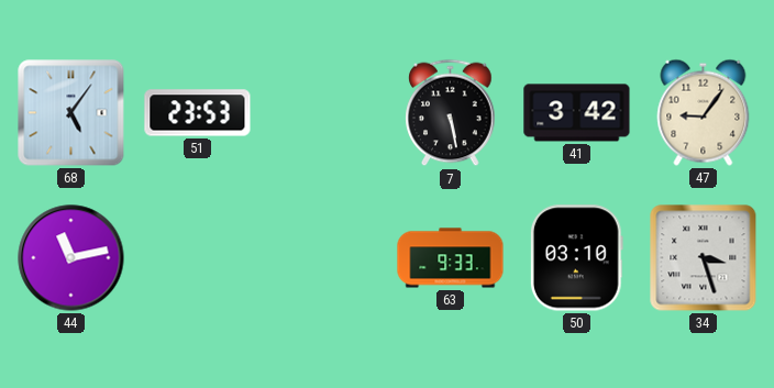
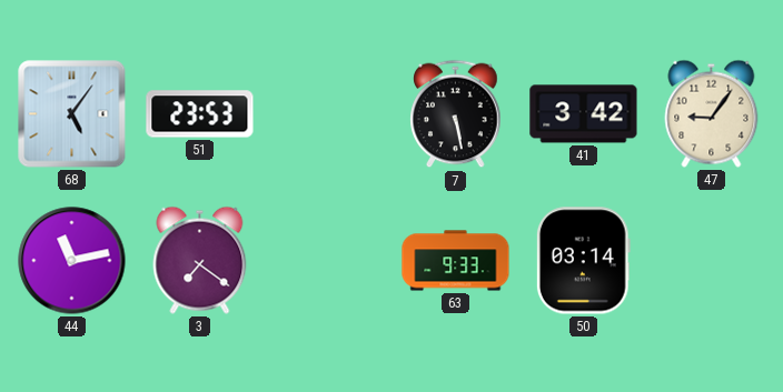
3: none -> 7:21
50: 03:10 -> 03:14
34: 3:27 -> none
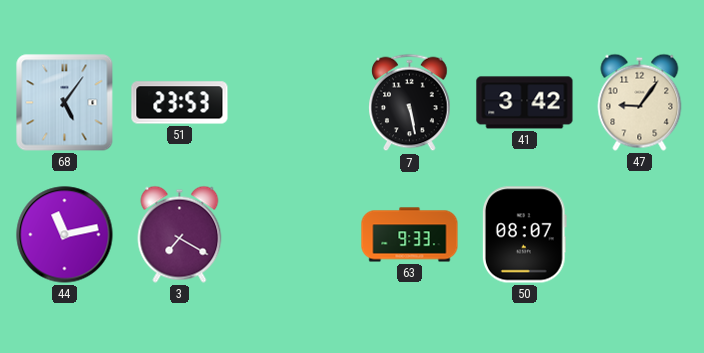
3: 7:21 -> 7:20
50: 03:14 -> 08:07
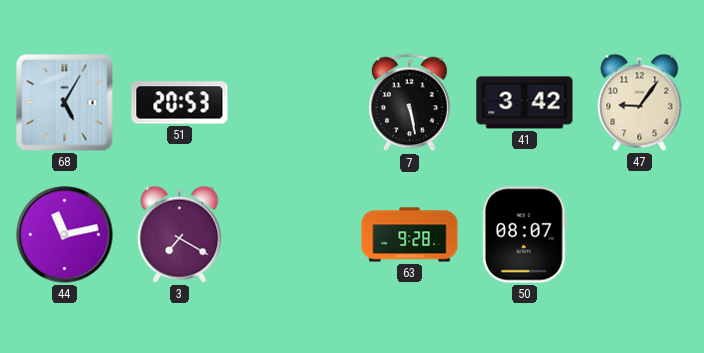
68: 5:06 -> 5:05
51: 23:53 -> 20:53
63: 9:33 -> 9:28
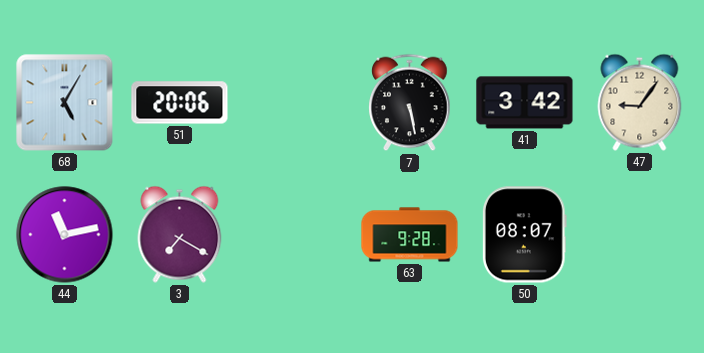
51: 20:53 -> 20:06
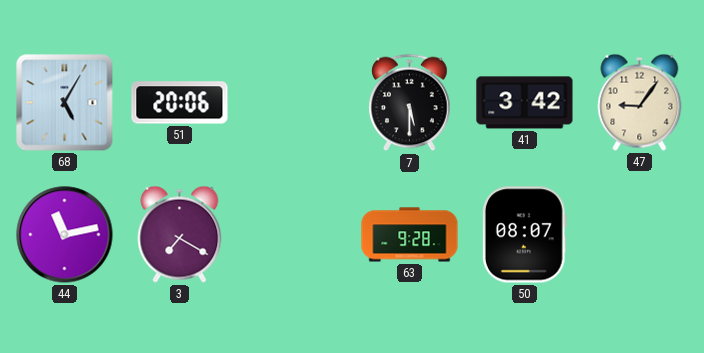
7: 5:28 -> 5:30
